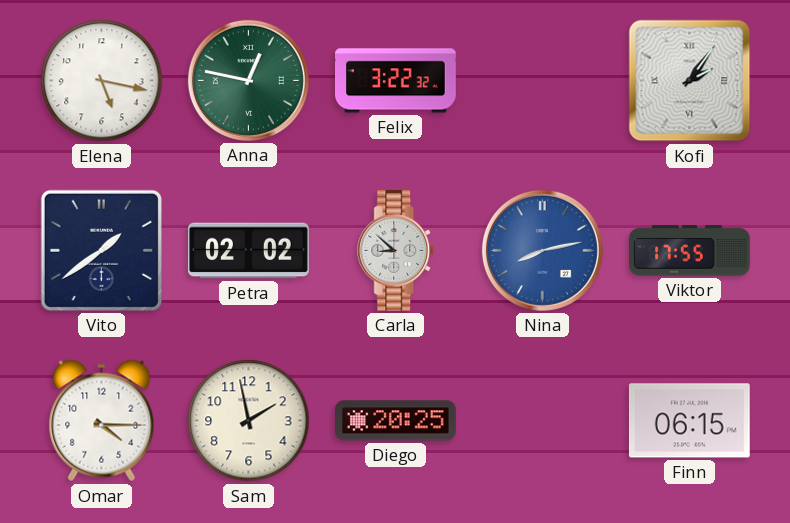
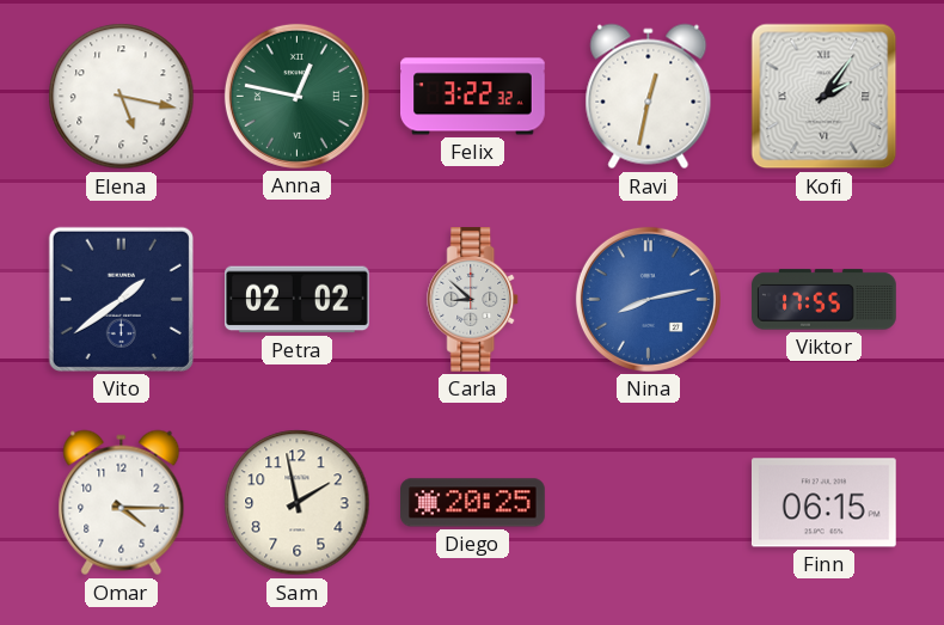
Ravi: none -> 12:32
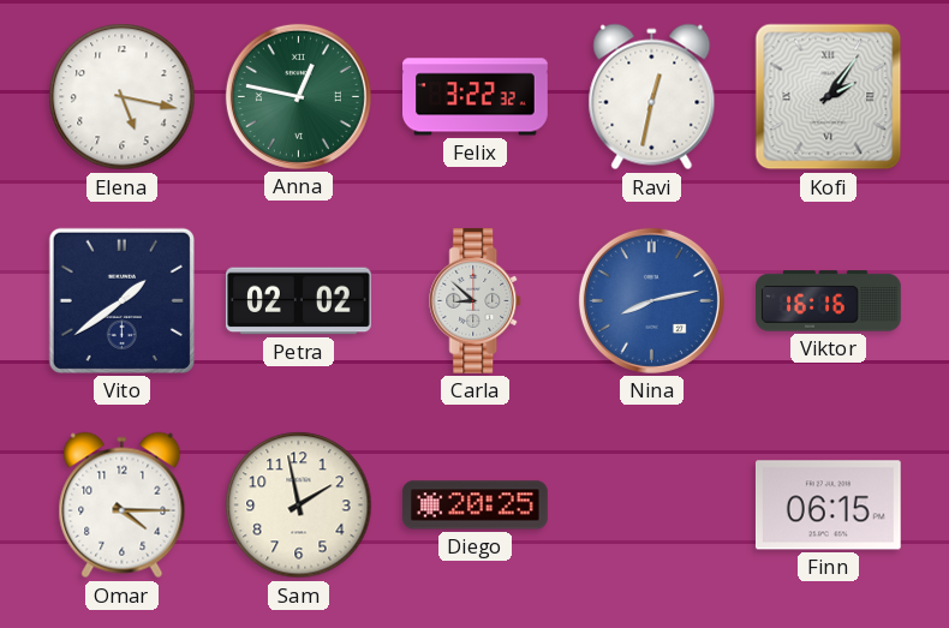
Viktor: 17:55 -> 16:16
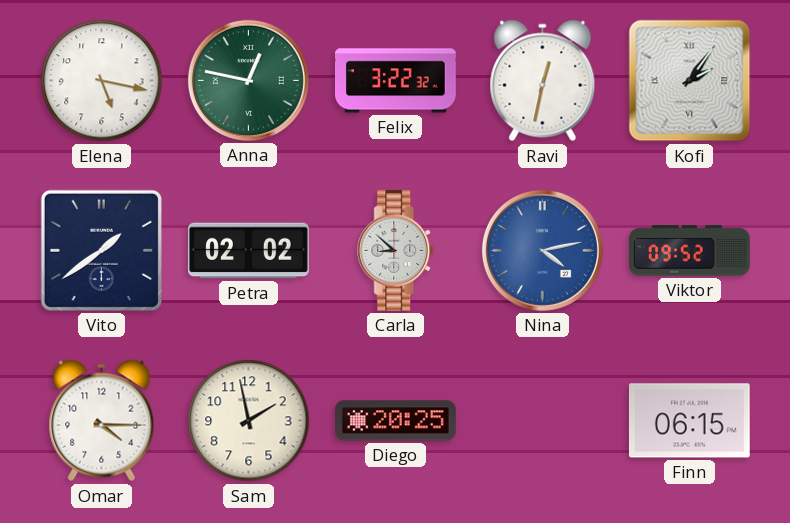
Nina: 8:13 -> 4:13
Viktor: 16:16 -> 09:52
